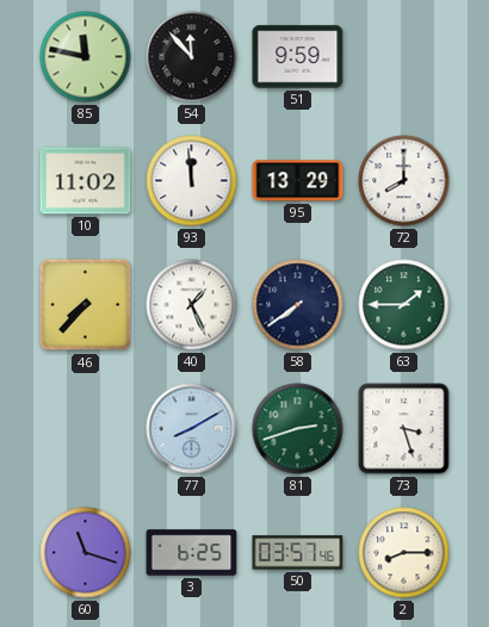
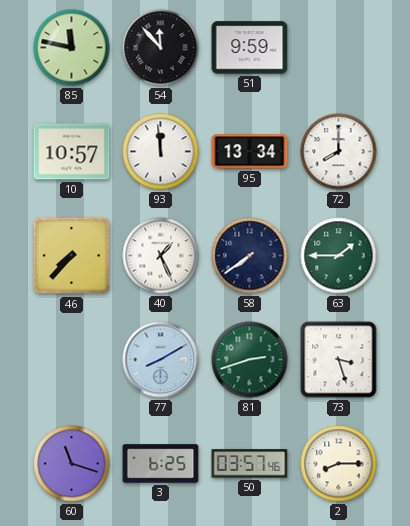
10: 11:02 -> 10:57
95: 13:29 -> 13:34
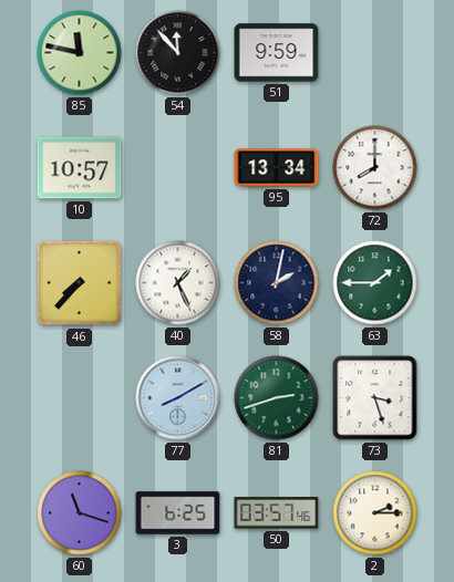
93: 11:59 -> none
58: 7:39 -> 2:02
2: 8:15 -> 2:15
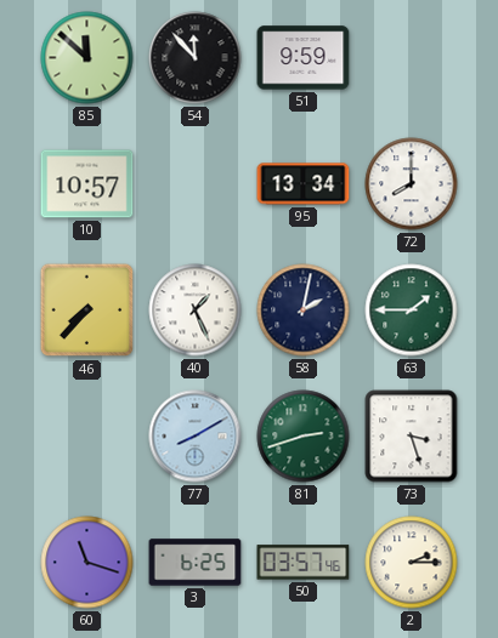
85: 11:47 -> 11:52
